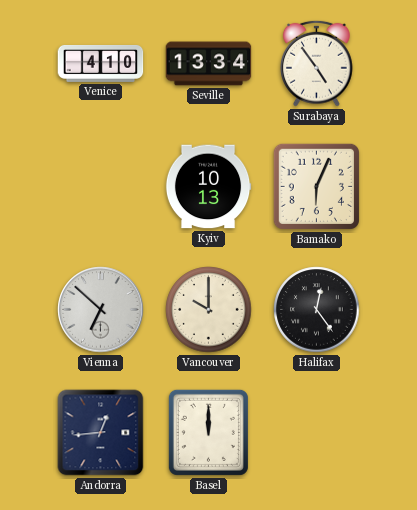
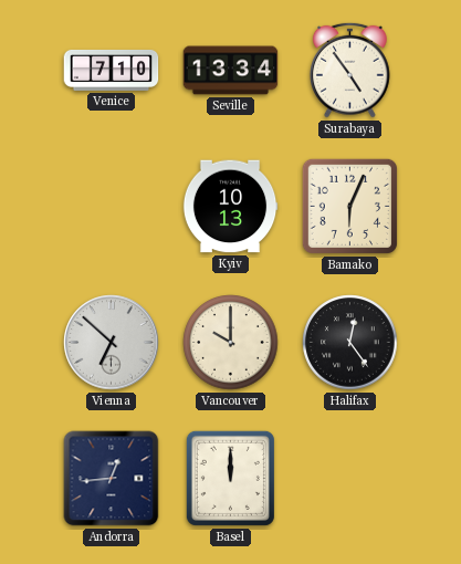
Venice: 4:10 -> 7:10
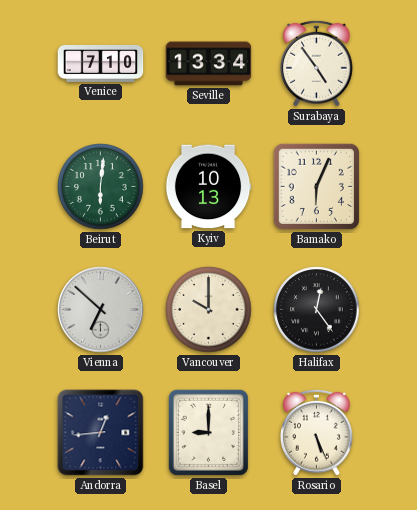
Beirut: none -> 6:01
Basel: 12:00 -> 9:00
Rosario: none -> 5:26
